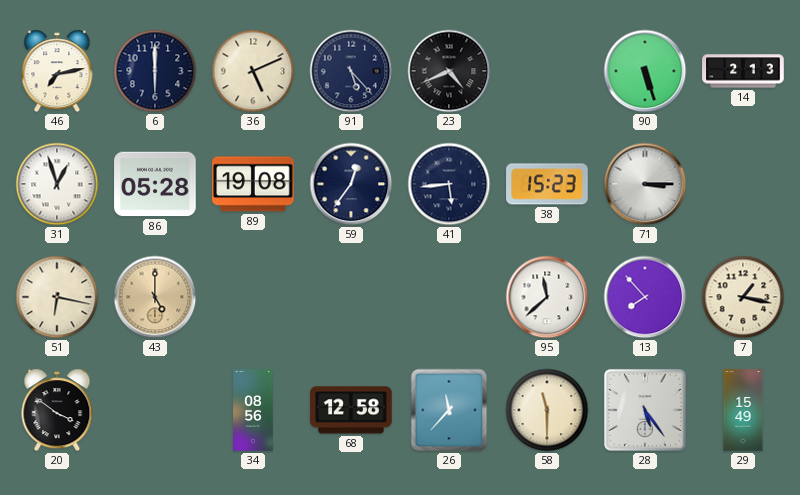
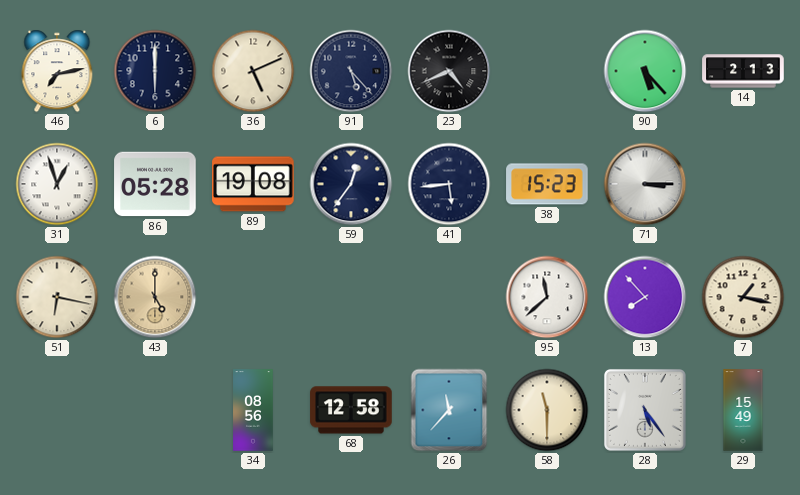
90: 5:27 -> 5:23
20: 3:51 -> none
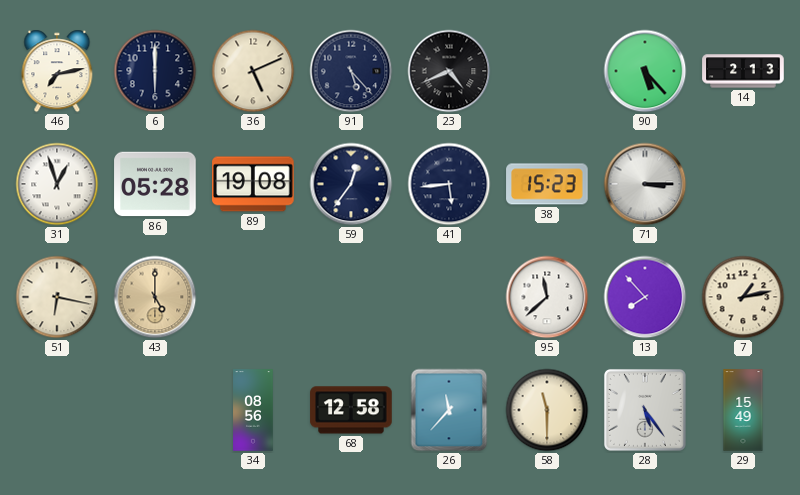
7: 1:17 -> 1:13
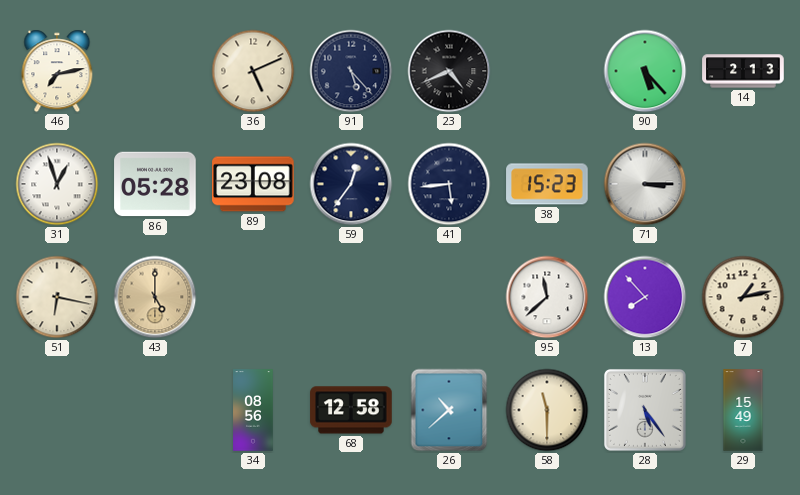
6: 6:00 -> none
89: 19:08 -> 23:08
26: 11:37 -> 10:38
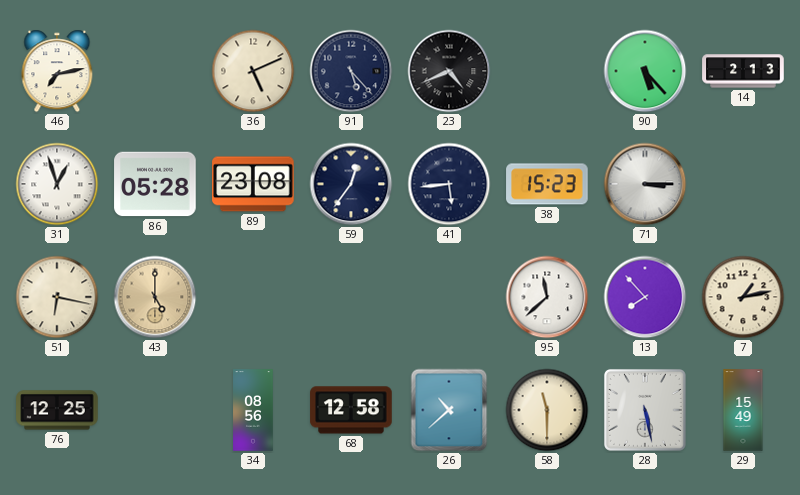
76: none -> 12:25
28: 5:24 -> 5:28
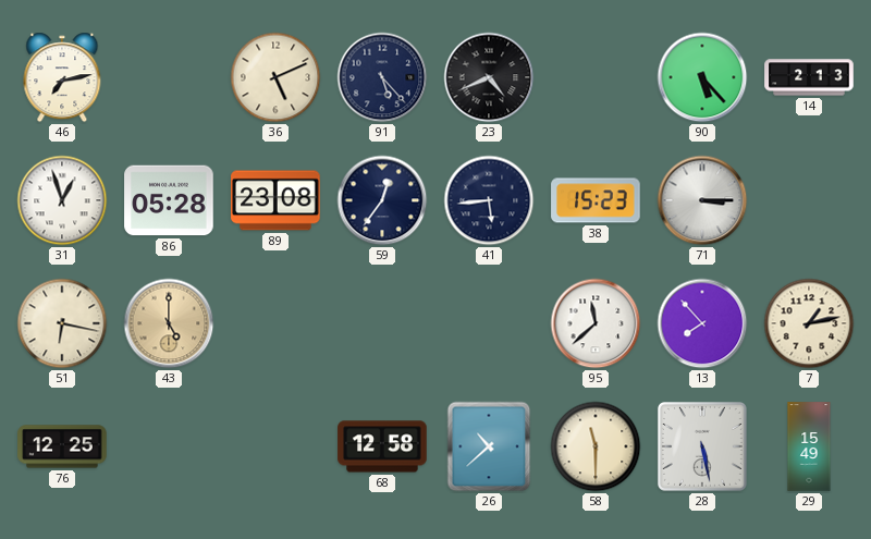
34: 08:56 -> none
